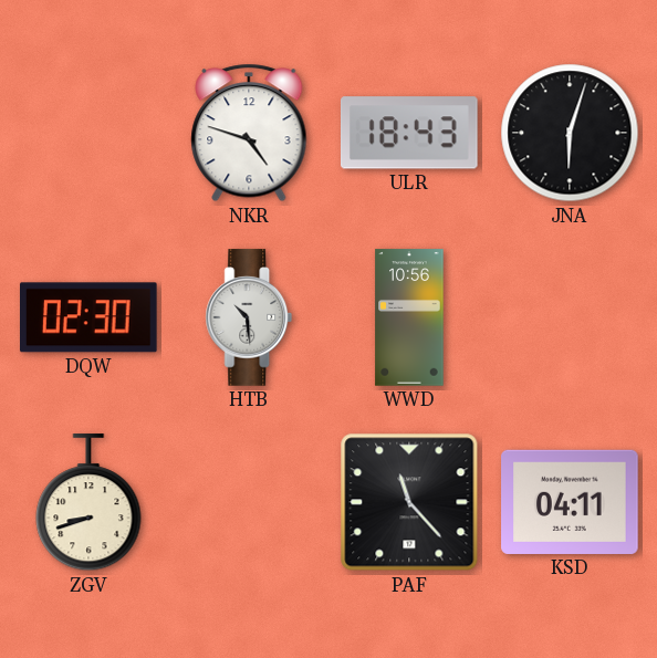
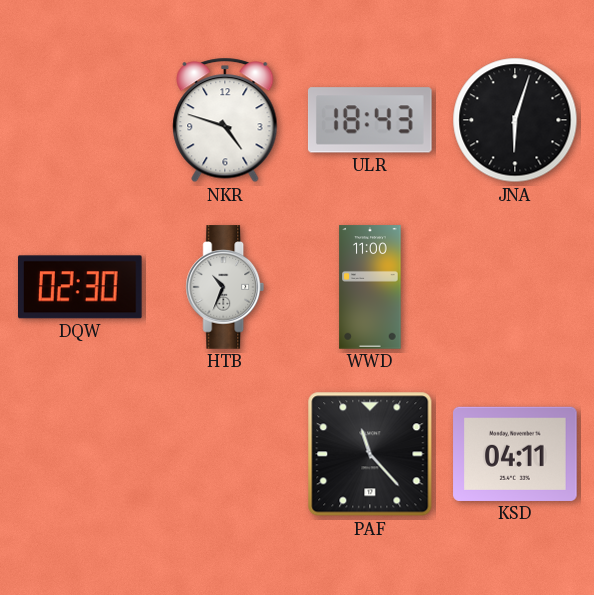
HTB: 10:29 -> 10:34
WWD: 10:56 -> 11:00
ZGV: 8:42 -> none
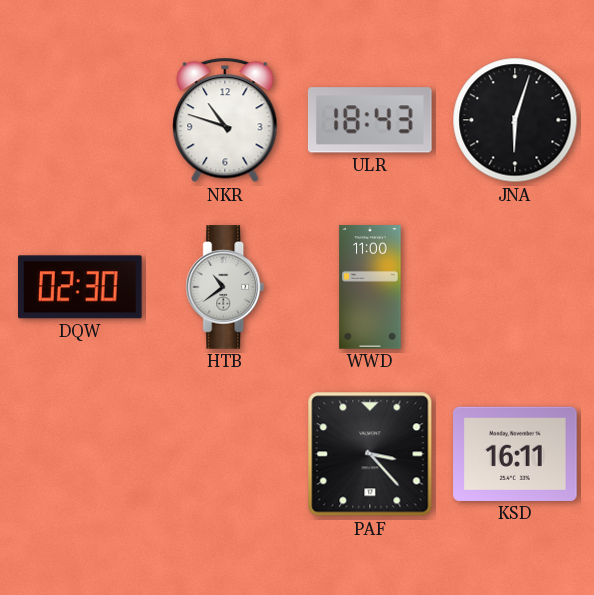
NKR: 4:48 -> 10:48
HTB: 10:34 -> 10:39
PAF: 11:23 -> 3:23
KSD: 04:11 -> 16:11
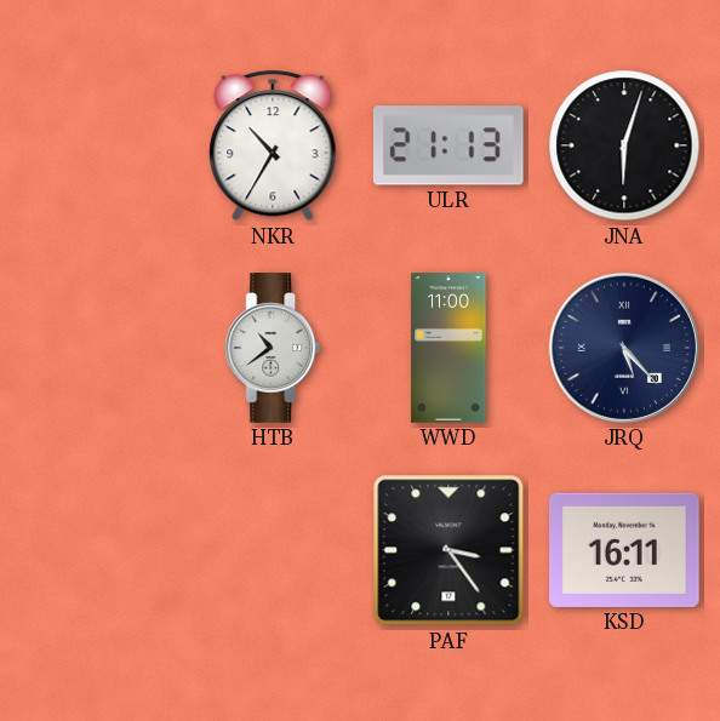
NKR: 10:48 -> 10:35
ULR: 18:43 -> 21:13
DQW: 02:30 -> none
JRQ: none -> 5:23
PAF: 3:23 -> 3:24
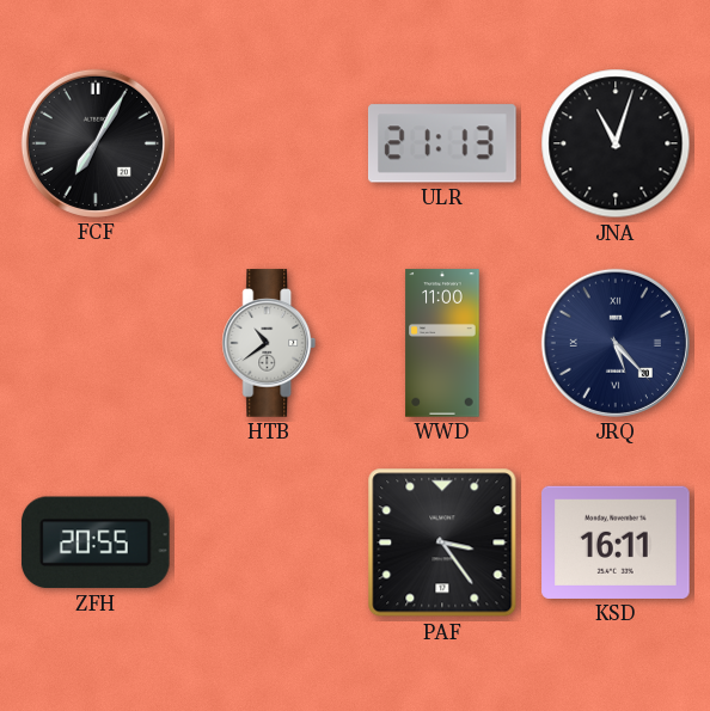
FCF: none -> 7:05
NKR: 10:35 -> none
JNA: 6:03 -> 11:03
ZFH: none -> 20:55
